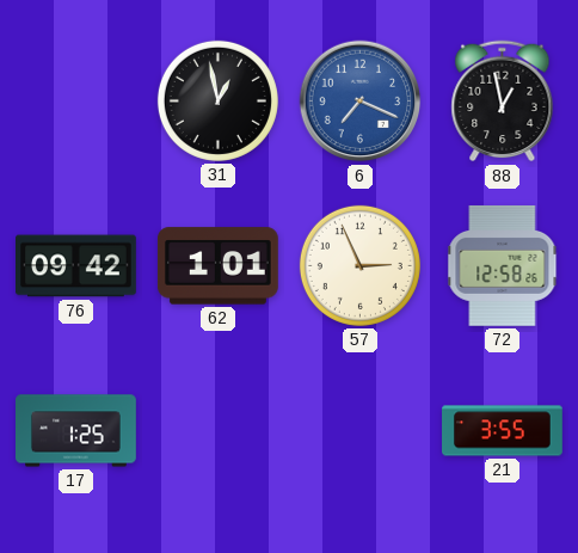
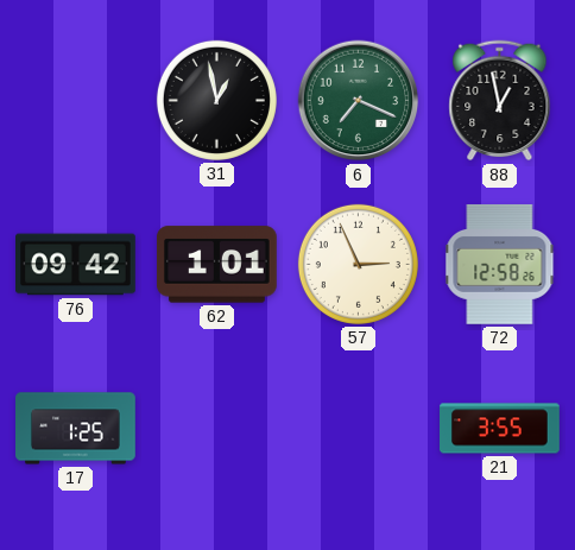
6 dial: blue -> green
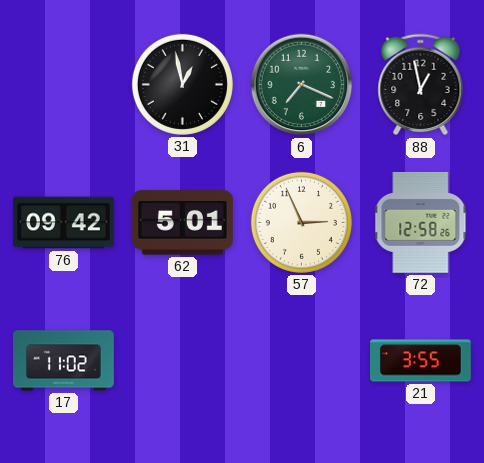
62: 1:01 -> 5:01
17: 1:25 -> 11:02
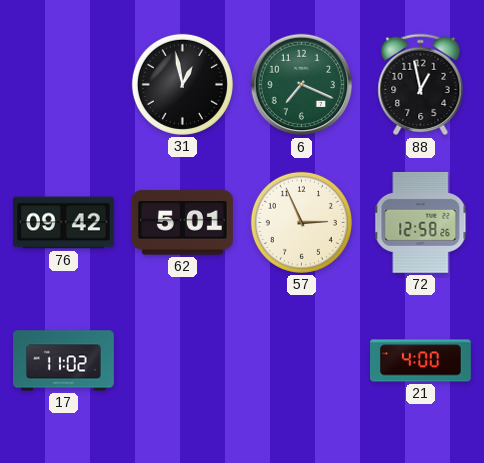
21: 3:55 -> 4:00
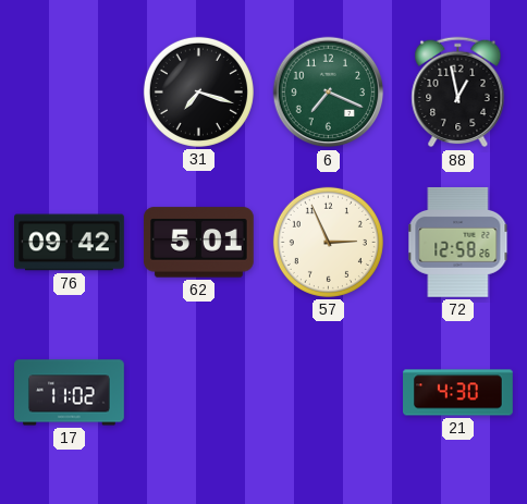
31: 12:58 -> 7:18
21: 4:00 -> 4:30
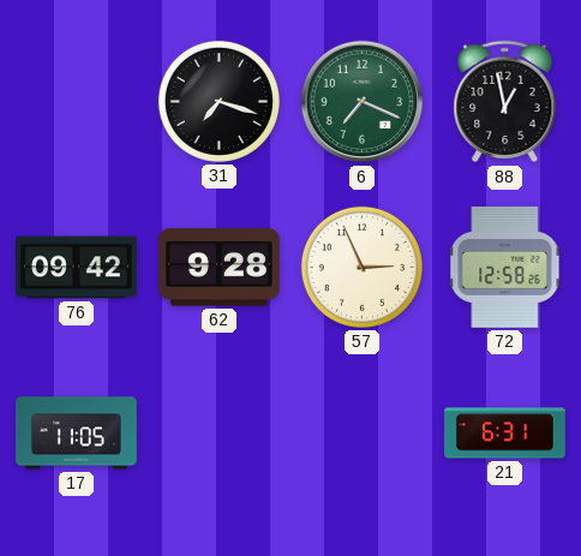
62: 5:01 -> 9:28
17: 11:02 -> 11:05
21: 4:30 -> 6:31
